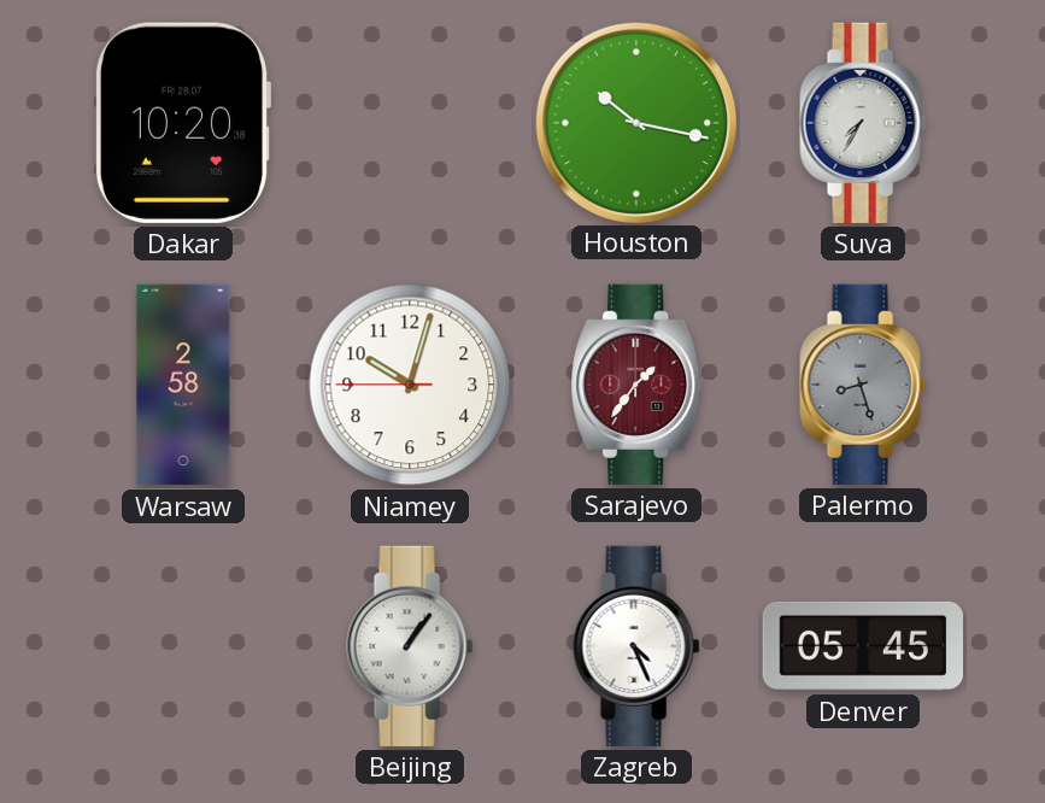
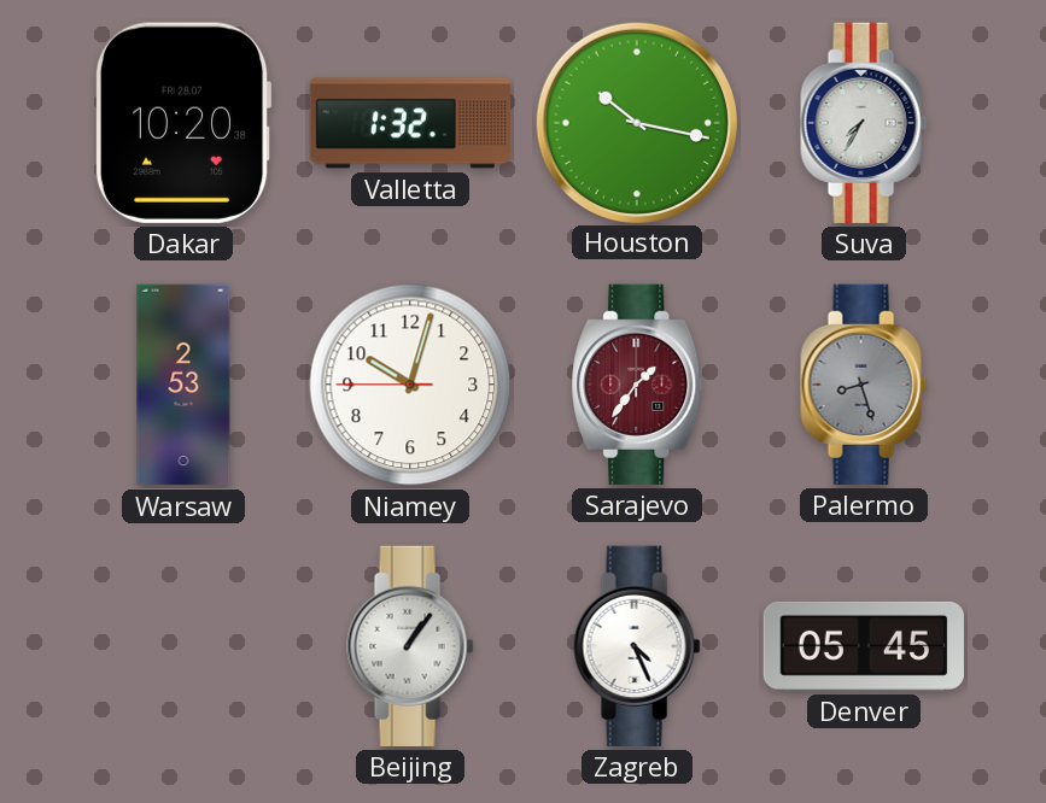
Valletta: none -> 1:32
Warsaw: 2:58 -> 2:53
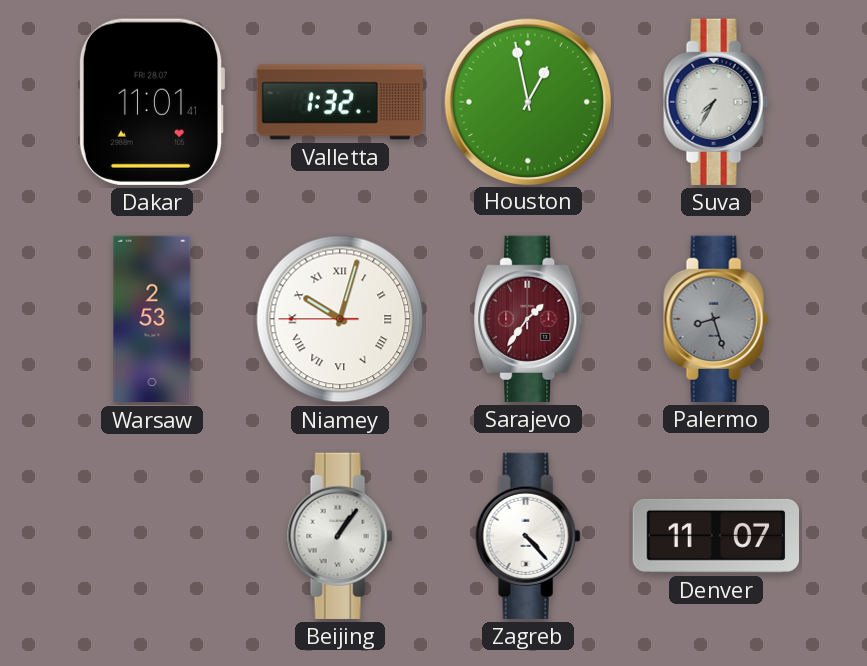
Dakar: 10:20 -> 11:01
Houston: 10:17 -> 12:58
Niamey numerals: Arabic -> Roman
Zagreb: 4:26 -> 4:23
Denver: 05:45 -> 11:07
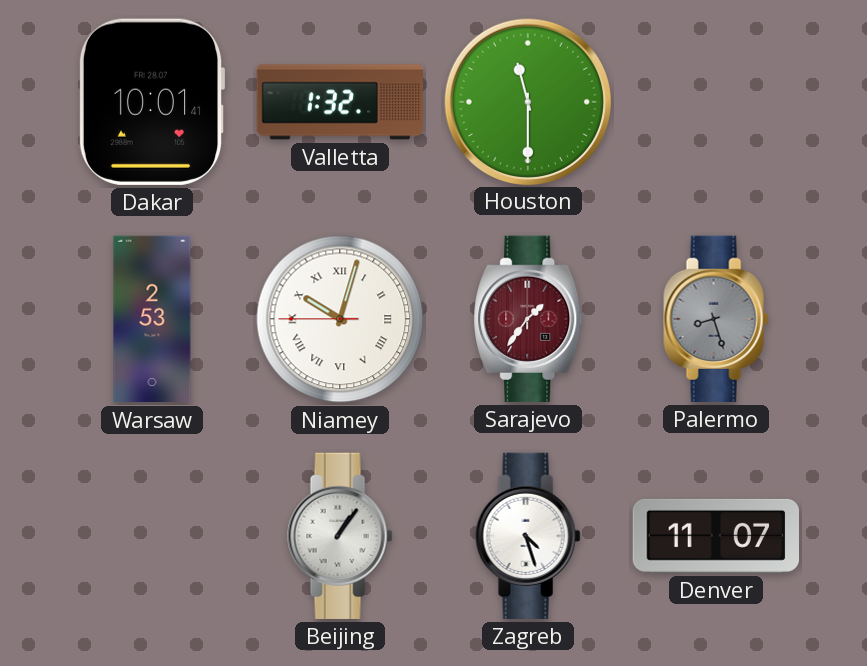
Dakar: 11:01 -> 10:01
Houston: 12:58 -> 11:30
Suva: 7:35 -> none
Zagreb: 4:23 -> 4:27
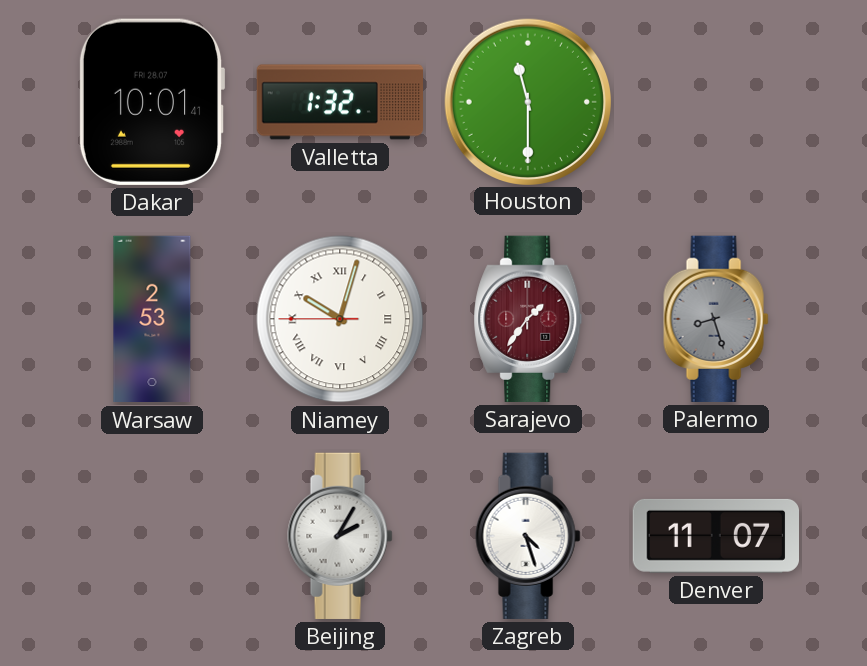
Beijing: 1:06 -> 2:05
